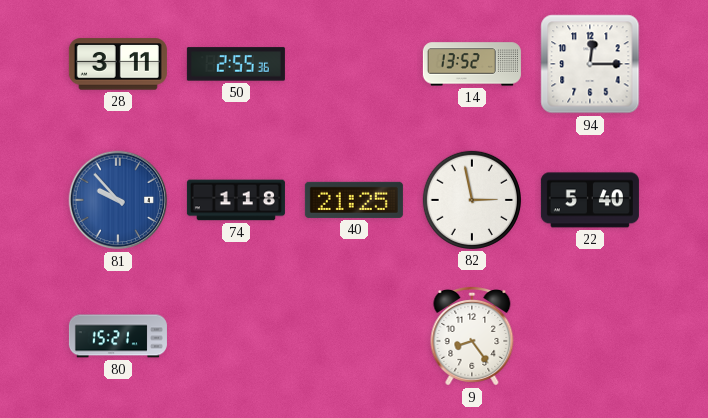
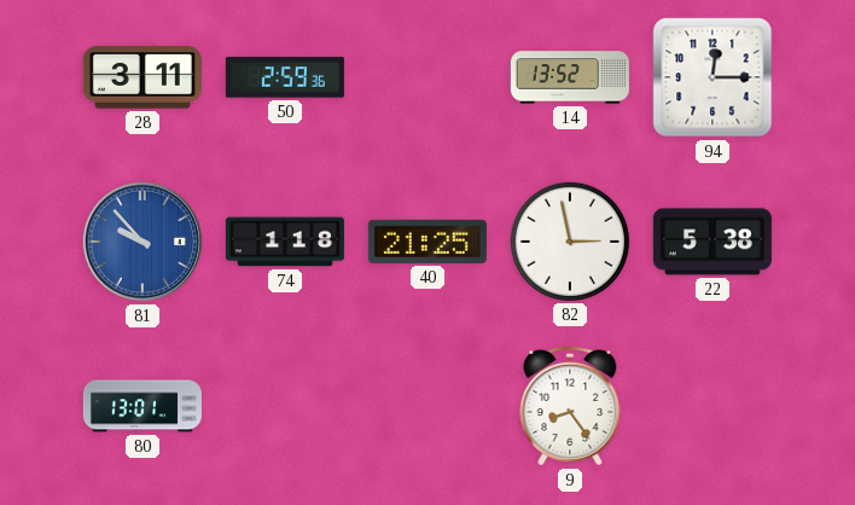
50: 2:55 -> 2:59
22: 5:40 -> 5:38
80: 15:21 -> 13:01
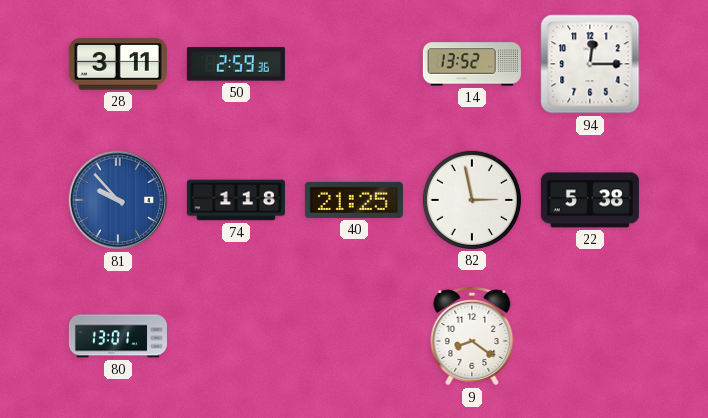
9: 8:24 -> 8:21
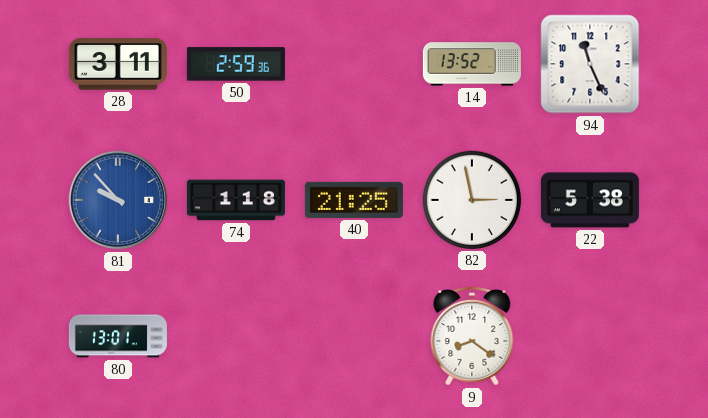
94: 12:15 -> 11:26
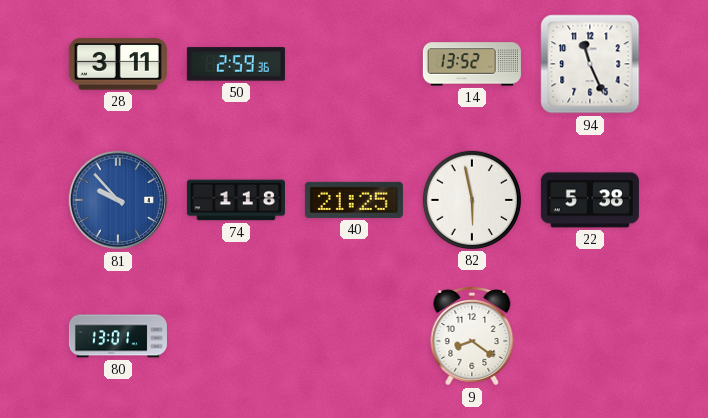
82: 2:58 -> 5:58
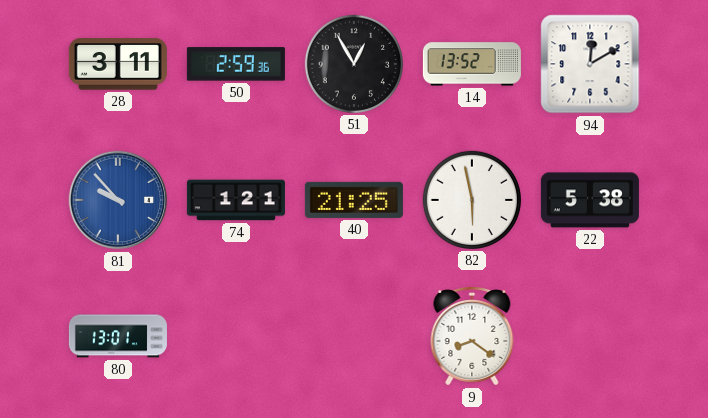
51: none -> 12:55
94: 11:26 -> 12:10
74: 1:18 -> 1:21
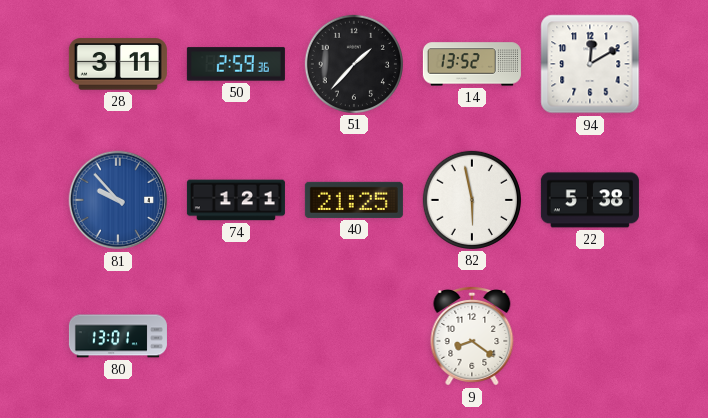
51: 12:55 -> 1:37
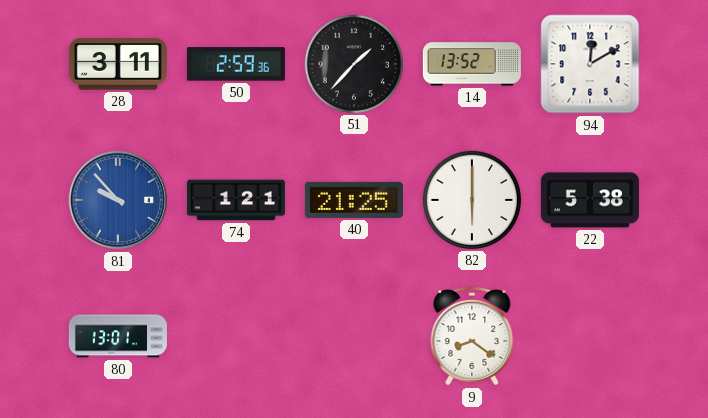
82: 5:58 -> 6:00
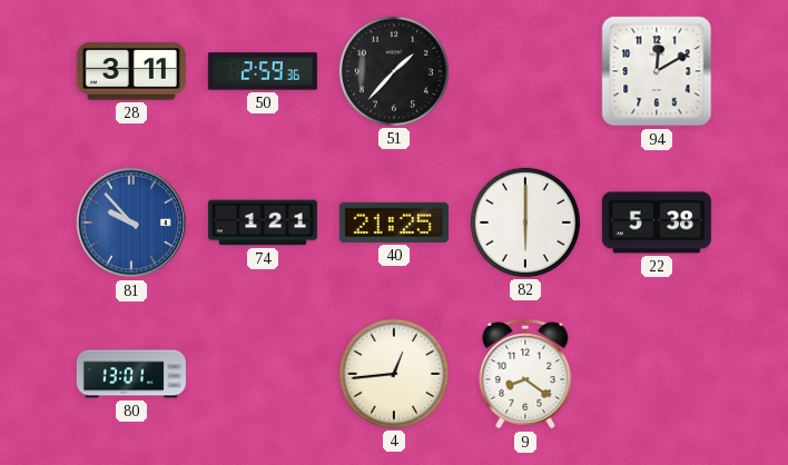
14: 13:52 -> none
4: none -> 12:44
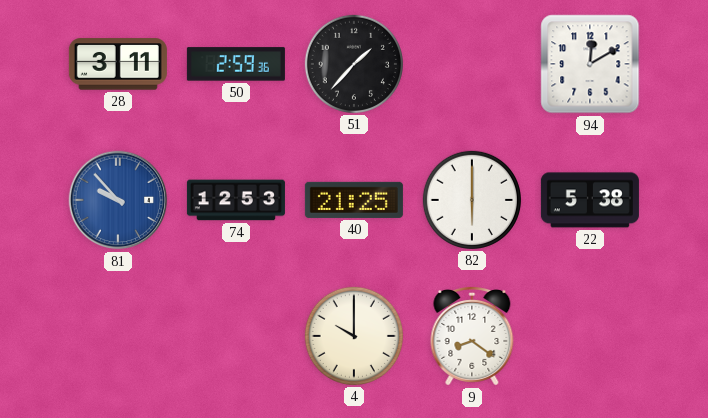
74: 1:21 -> 12:53
80: 13:01 -> none
4: 12:44 -> 10:00
